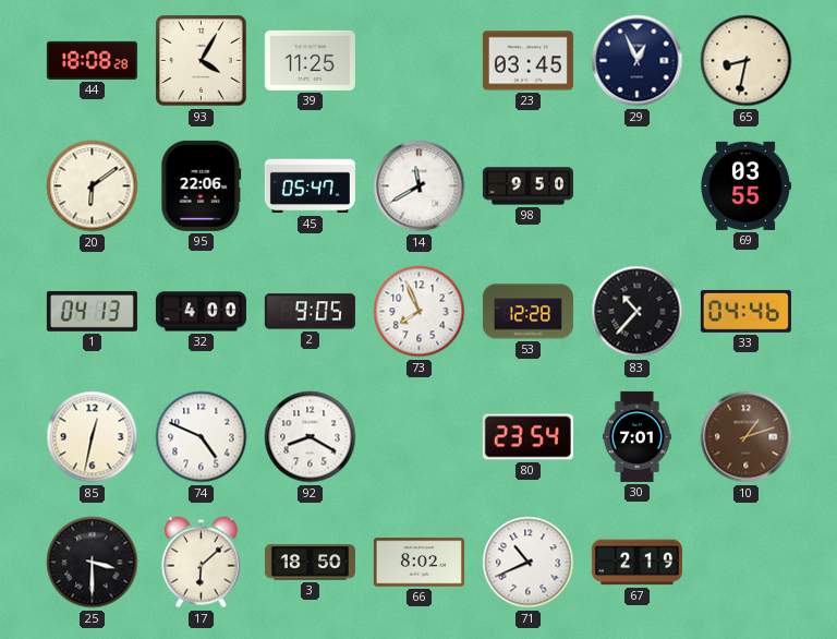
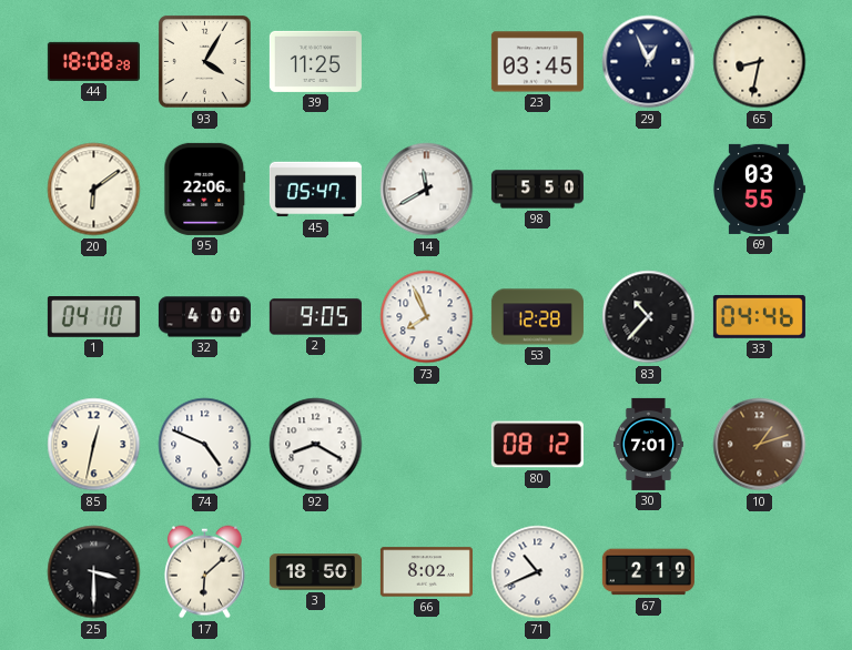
98: 9:50 -> 5:50
1: 04:13 -> 04:10
80: 23:54 -> 08:12
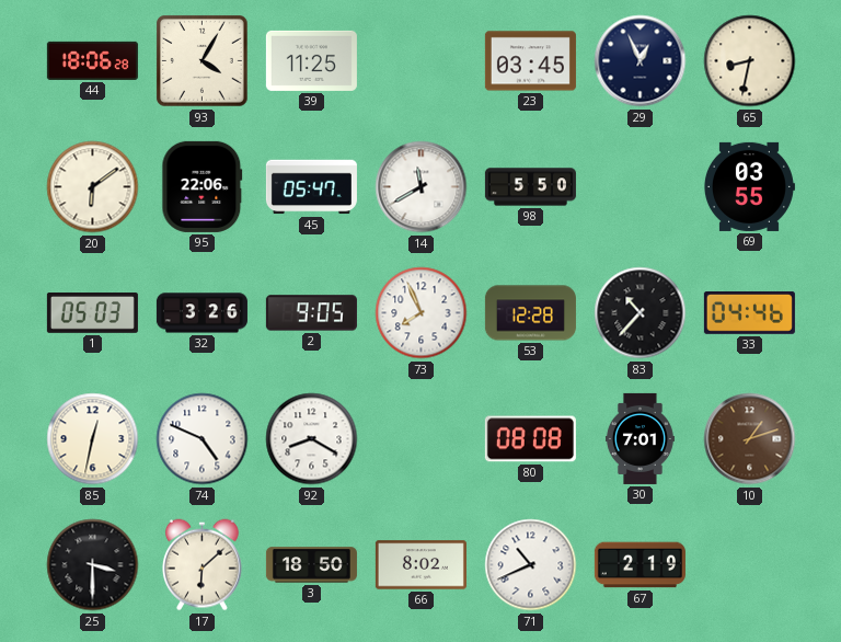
44: 18:08 -> 18:06
1: 04:10 -> 05:03
32: 4:00 -> 3:26
80: 08:12 -> 08:08
